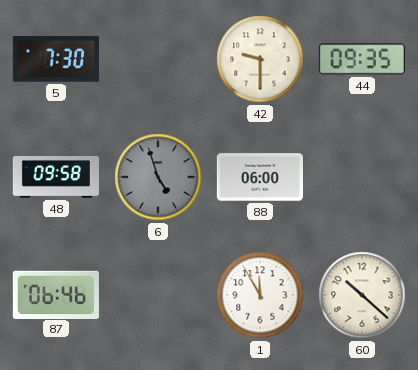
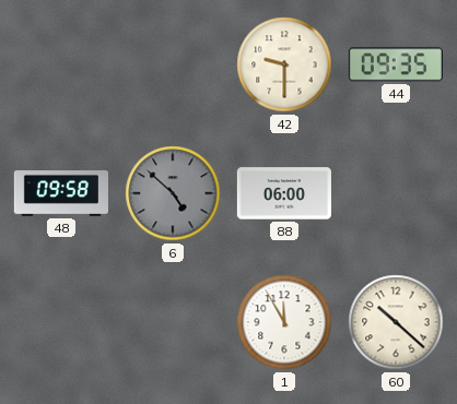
5: 7:30 -> none
6: 4:57 -> 4:52
87: 06:46 -> none
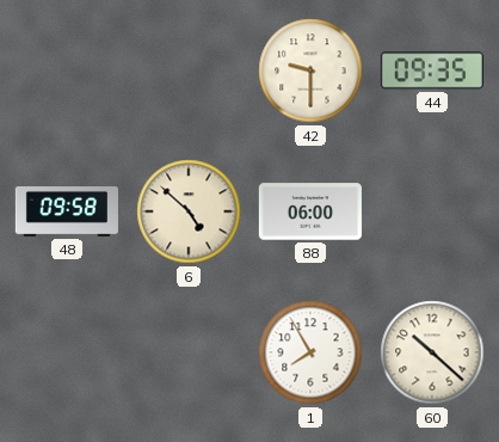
6 dial: grey -> cream
1: 11:55 -> 7:55
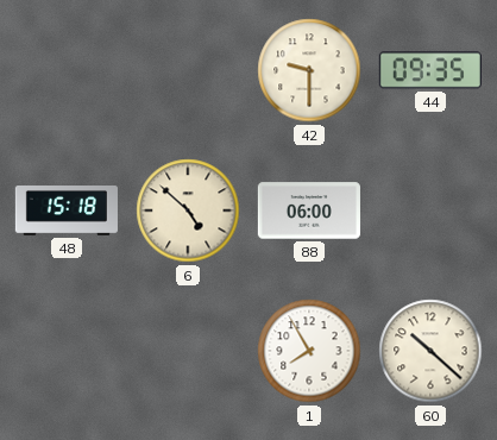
48: 09:58 -> 15:18
